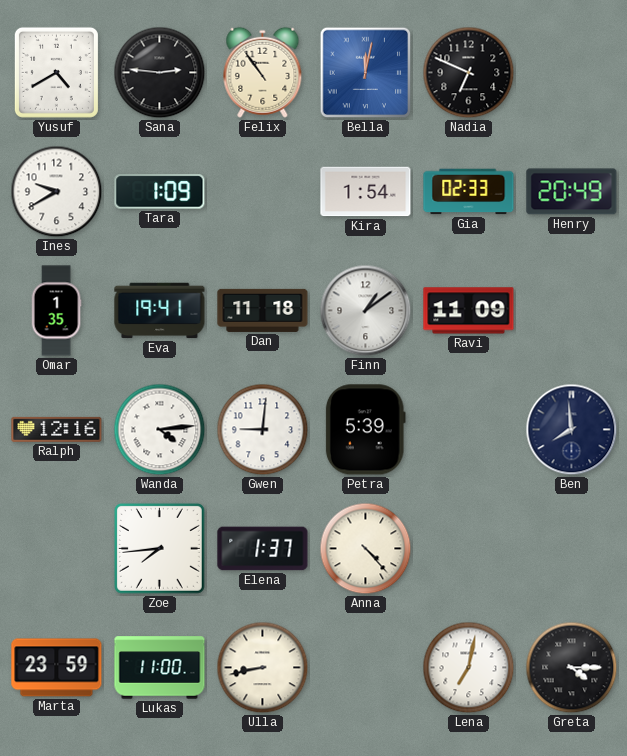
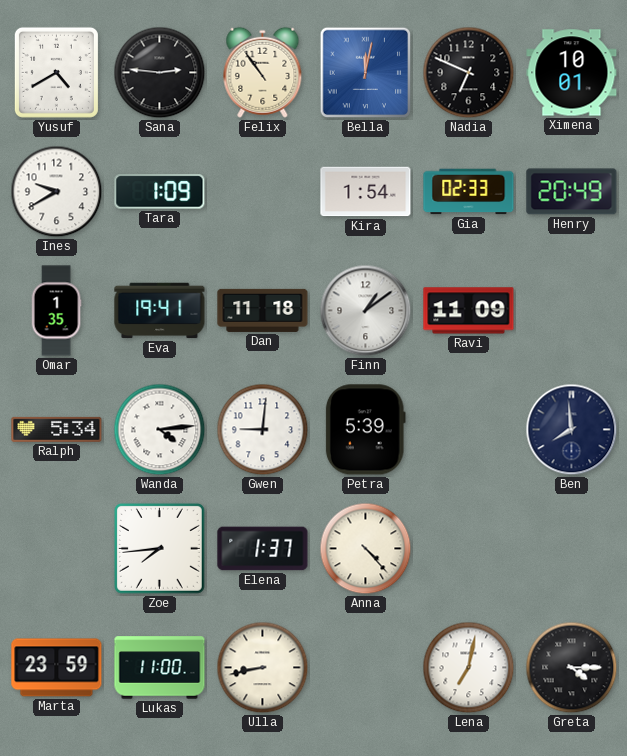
Ximena: none -> 10:01
Ralph: 12:16 -> 5:34
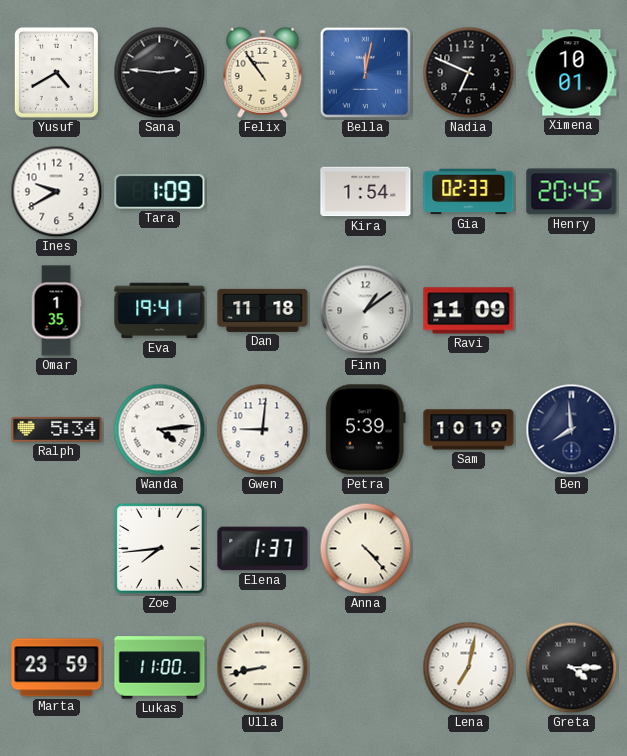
Henry: 20:49 -> 20:45
Sam: none -> 10:19
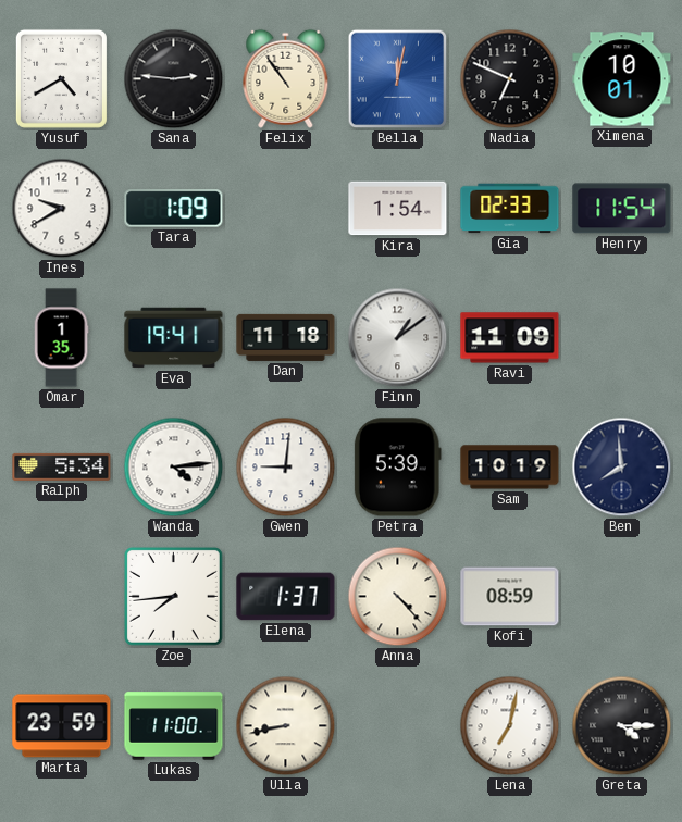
Henry: 20:45 -> 11:54
Kofi: none -> 08:59
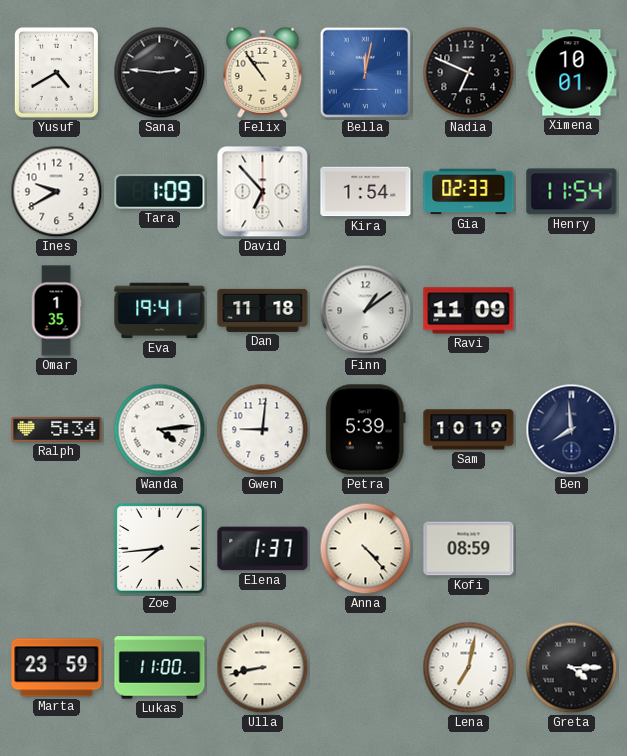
David: none -> 6:53
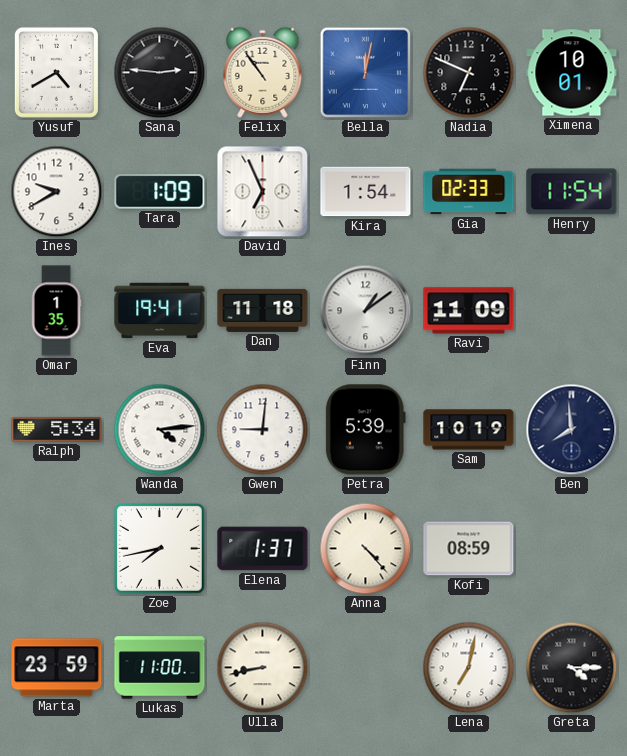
David: 6:53 -> 6:56
Zoe: 7:44 -> 7:43
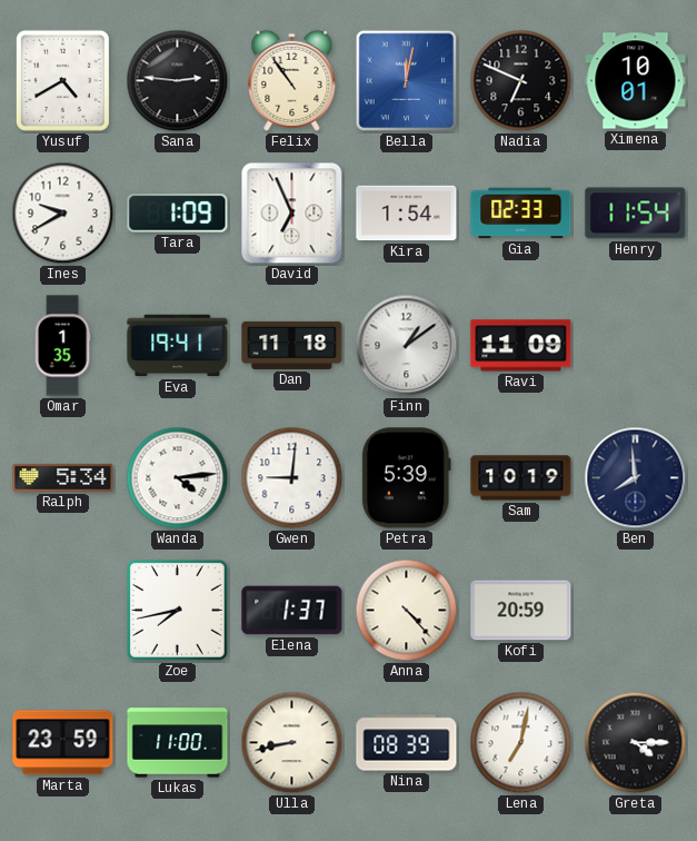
Kofi: 08:59 -> 20:59
Nina: none -> 08:39
